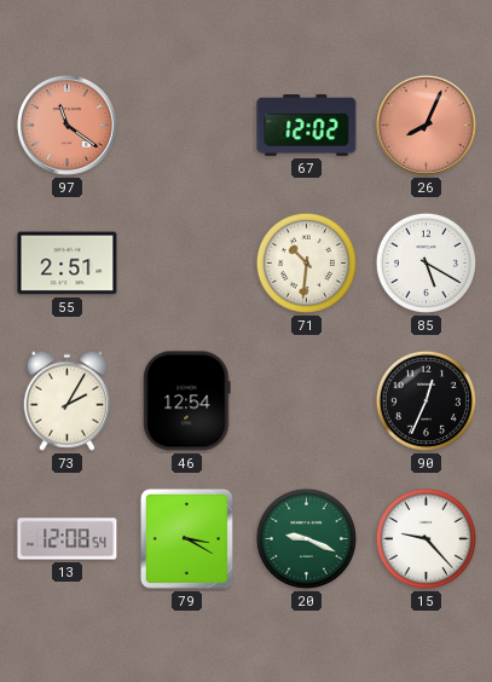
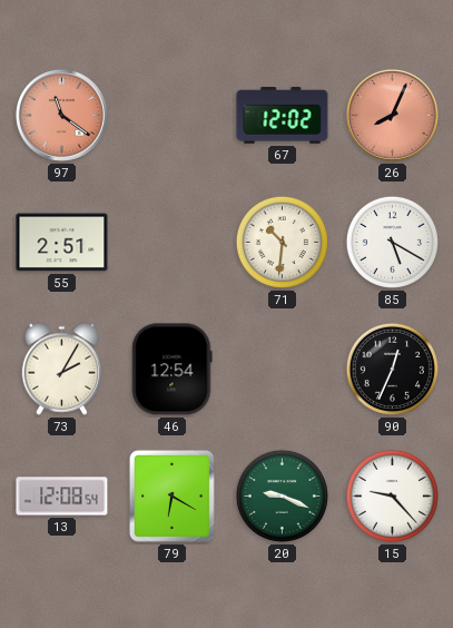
79: 3:20 -> 6:20
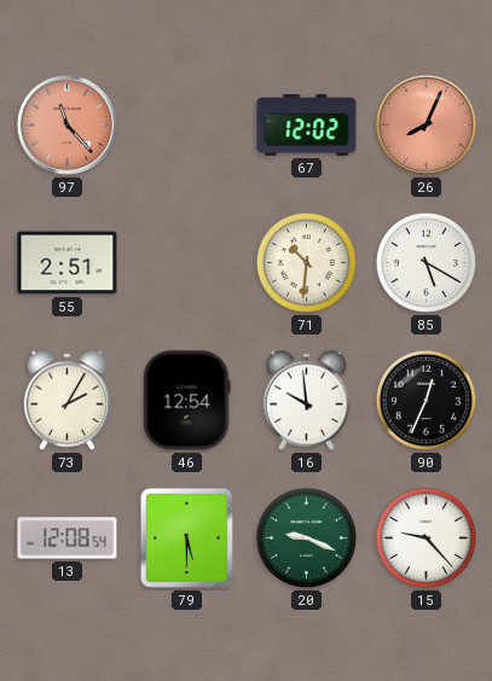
97: 11:21 -> 11:23
16: none -> 9:59
79: 6:20 -> 5:30
